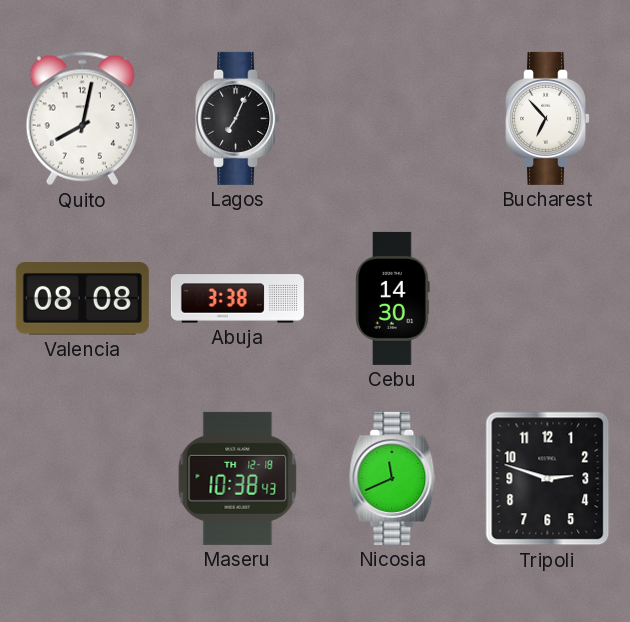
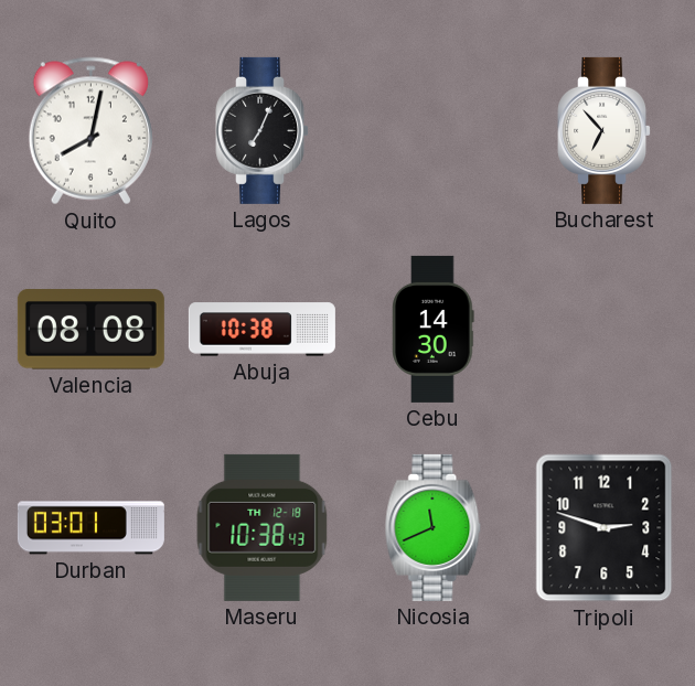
Abuja: 3:38 -> 10:38
Durban: none -> 03:01
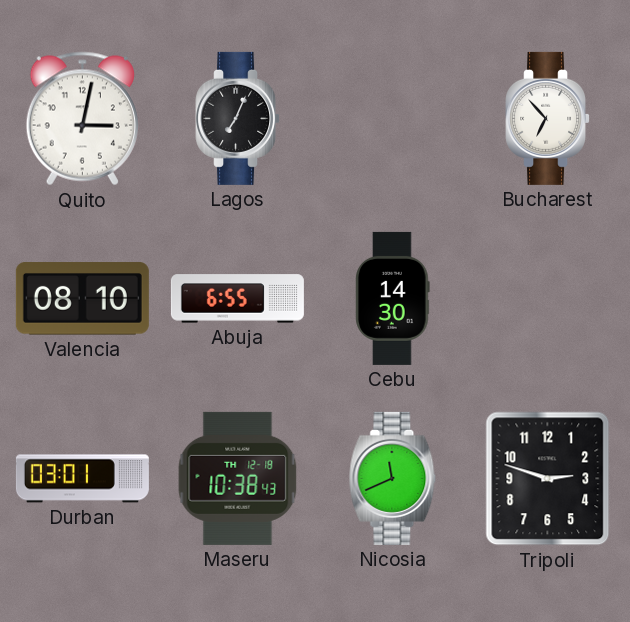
Quito: 8:02 -> 3:02
Valencia: 08:08 -> 08:10
Abuja: 10:38 -> 6:55
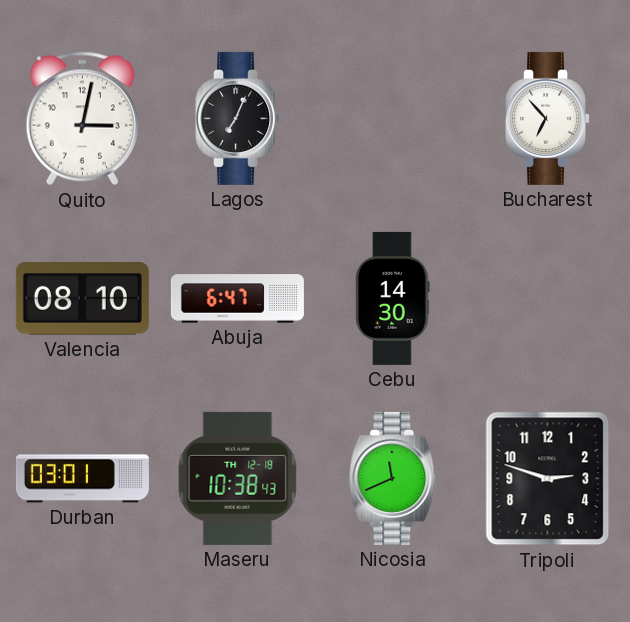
Abuja: 6:55 -> 6:47
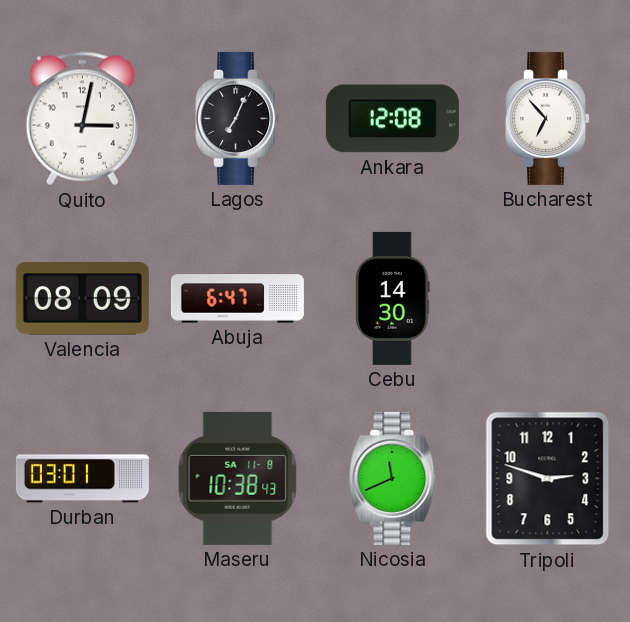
Ankara: none -> 12:08
Valencia: 08:10 -> 08:09
Maseru date: TH 12-18 -> SA 11-8
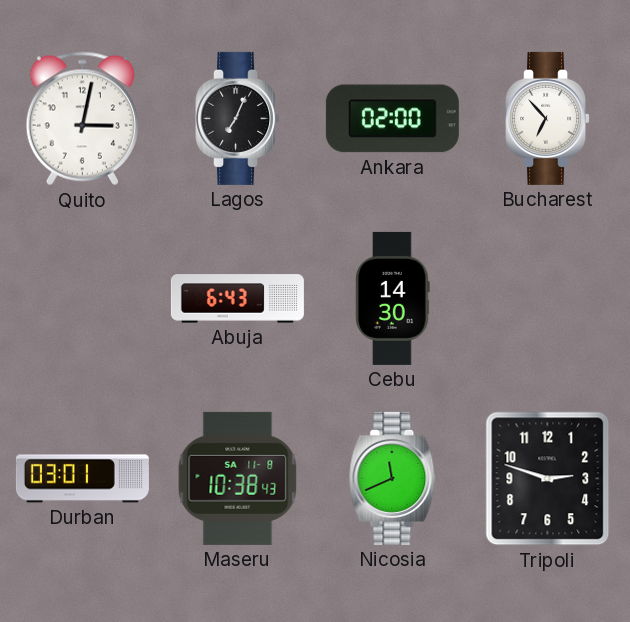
Ankara: 12:08 -> 02:00
Valencia: 08:09 -> none
Abuja: 6:47 -> 6:43
